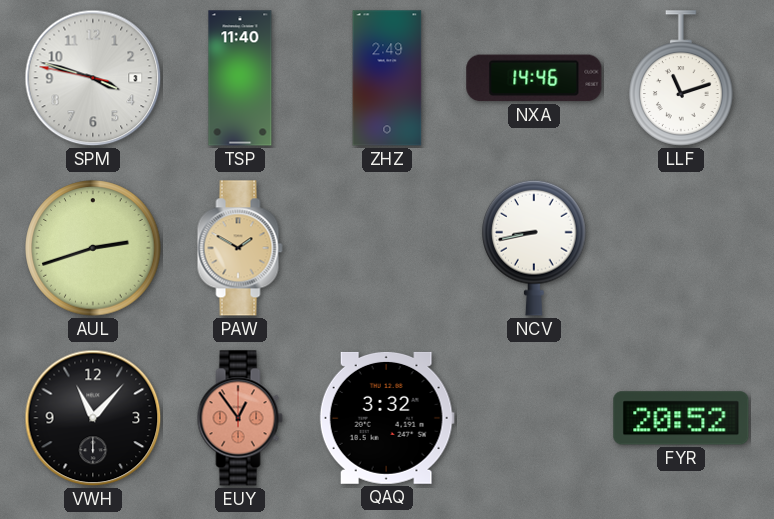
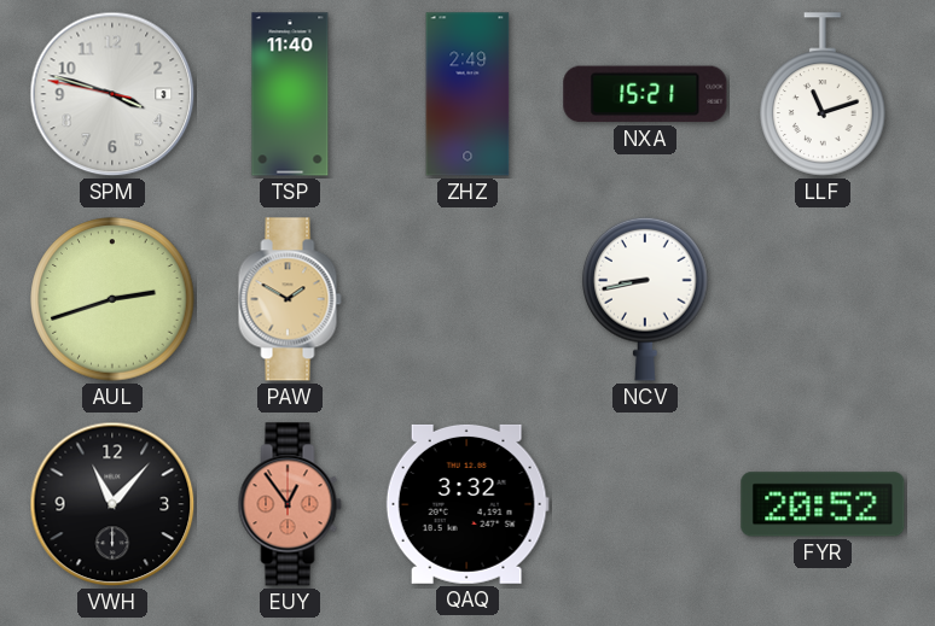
NXA: 14:46 -> 15:21
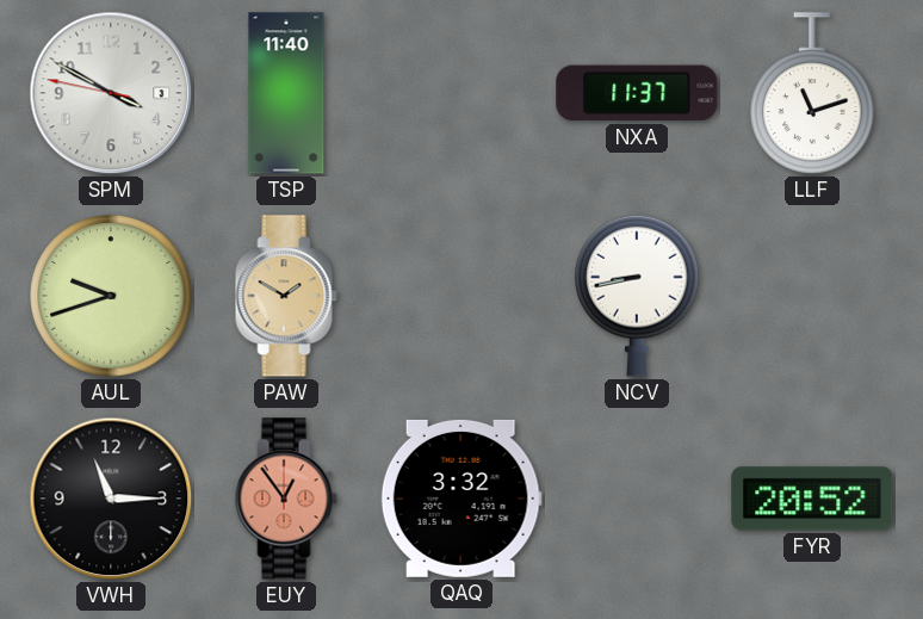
SPM: 3:47 -> 3:49
ZHZ: 2:49 -> none
NXA: 15:21 -> 11:37
AUL: 2:42 -> 9:42
VWH: 11:07 -> 11:15
